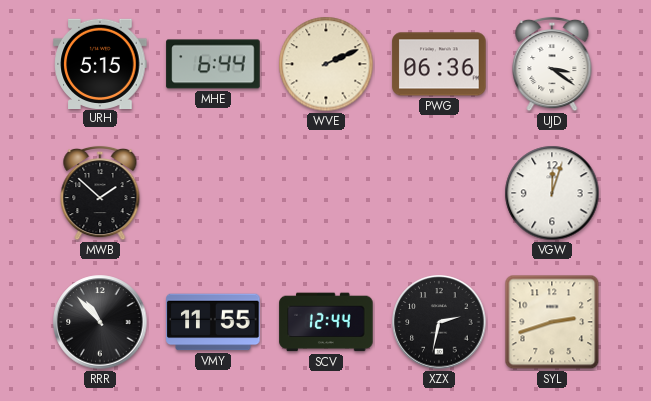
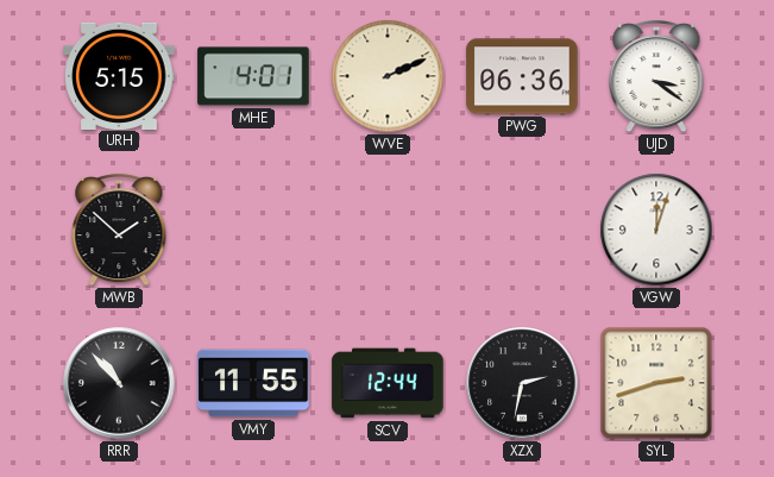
MHE: 6:44 -> 4:01
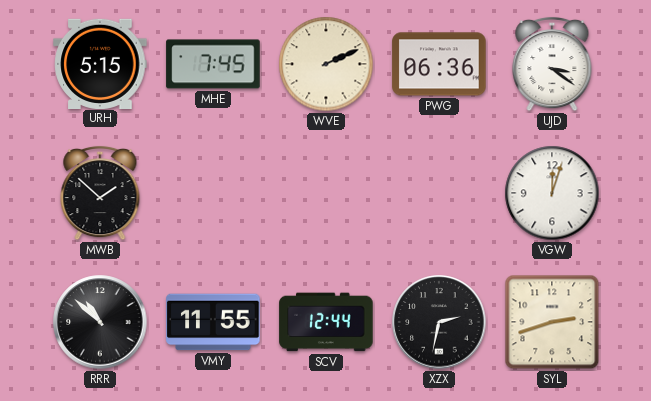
MHE: 4:01 -> 7:45
RRR: 10:53 -> 10:52
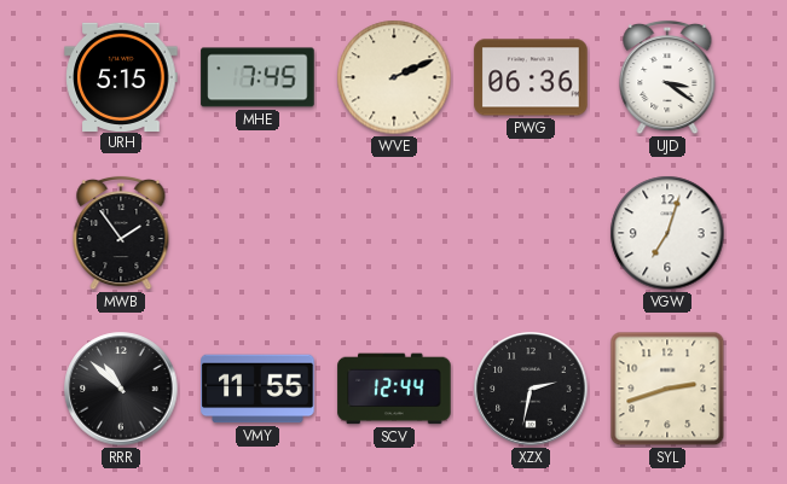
MWB: 1:52 -> 1:54
VGW: 12:03 -> 7:03
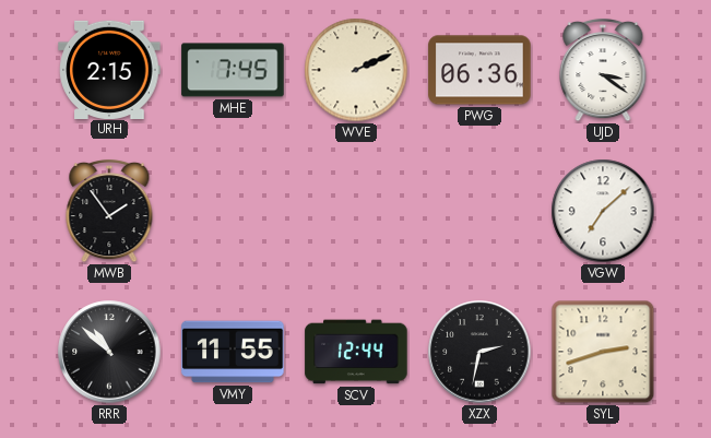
URH: 5:15 -> 2:15
VGW: 7:03 -> 7:08
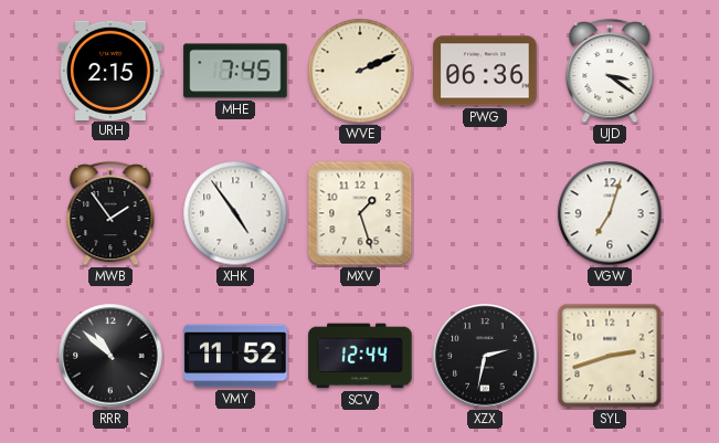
XHK: none -> 4:54
MXV: none -> 1:27
VGW: 7:08 -> 7:03
VMY: 11:55 -> 11:52
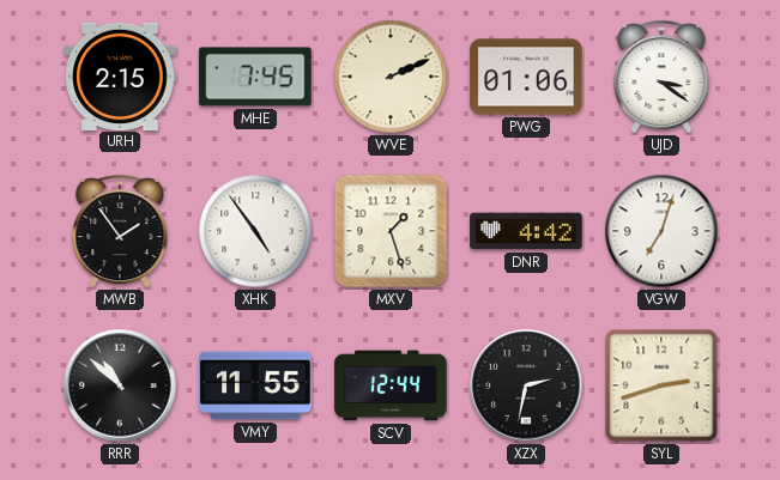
PWG: 06:36 -> 01:06
DNR: none -> 4:42
VMY: 11:52 -> 11:55
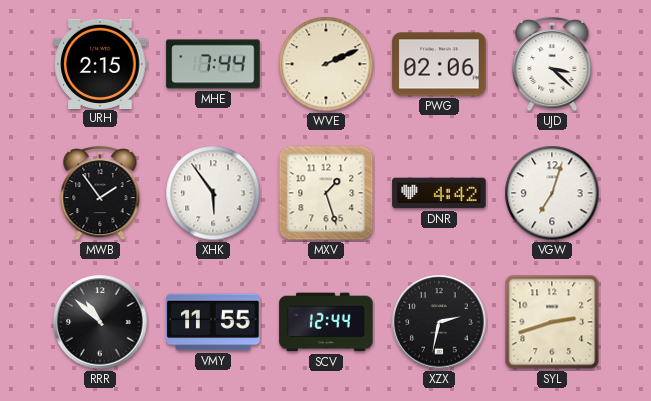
MHE: 7:45 -> 7:44
PWG: 01:06 -> 02:06
UJD: 3:21 -> 3:22
XHK: 4:54 -> 5:54
